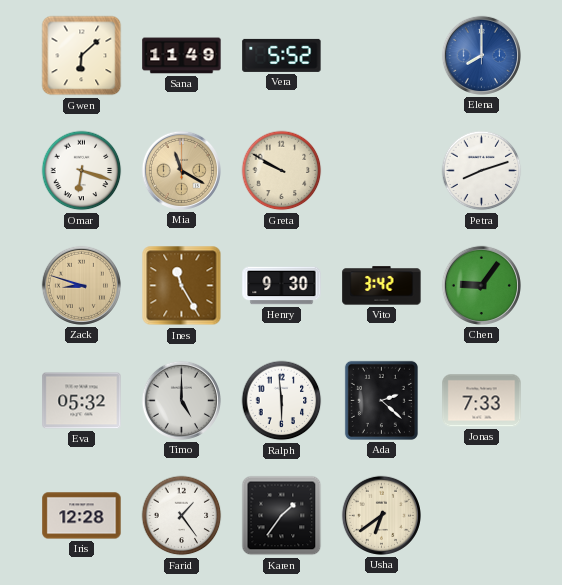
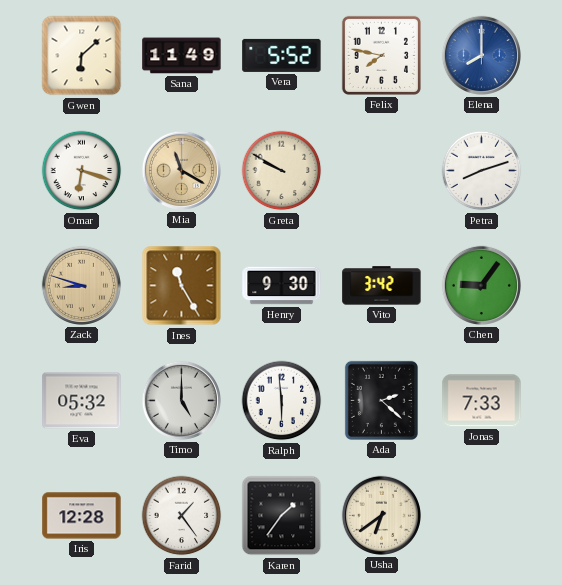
Felix: none -> 7:47
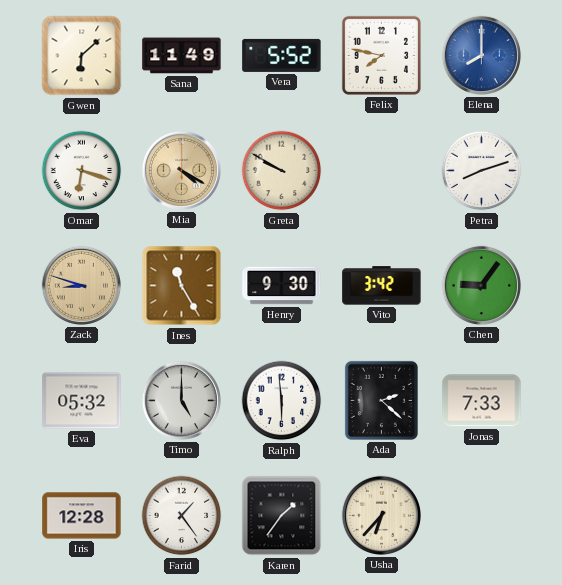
Mia: 11:20 -> 4:20
Usha: 6:39 -> 6:37
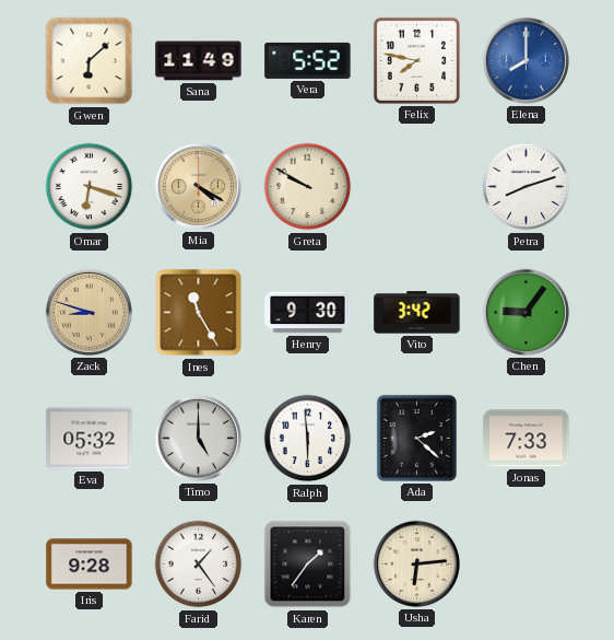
Iris: 12:28 -> 9:28
Usha: 6:37 -> 6:14
